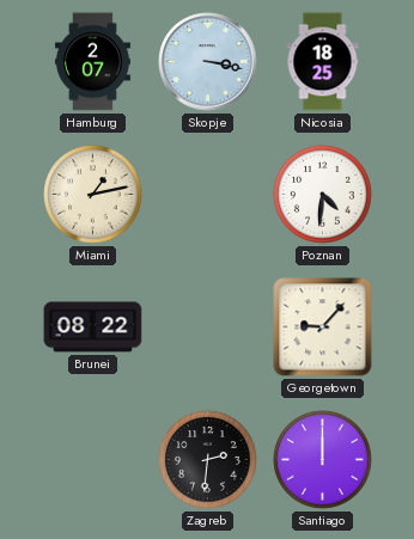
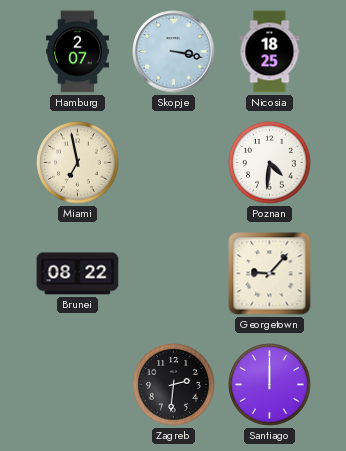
Miami: 1:13 -> 6:58
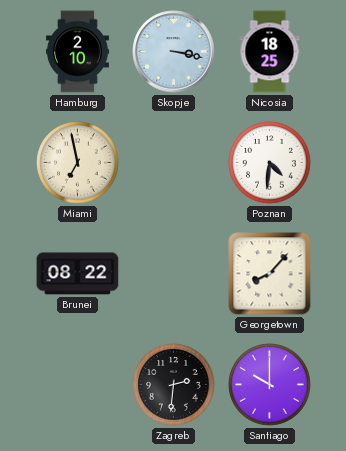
Hamburg: 2:07 -> 2:10
Georgetown: 9:07 -> 8:07
Santiago: 12:00 -> 10:00
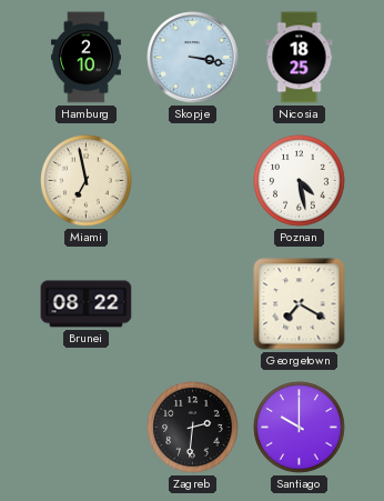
Poznan: 4:31 -> 4:28
Georgetown: 8:07 -> 7:20
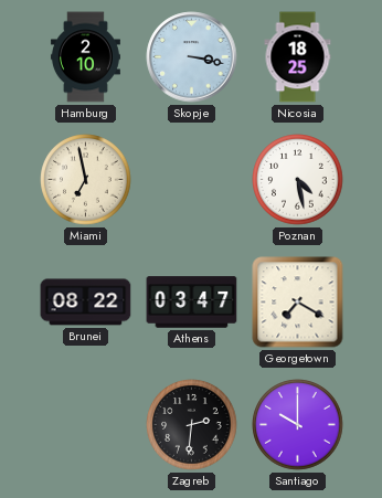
Athens: none -> 03:47
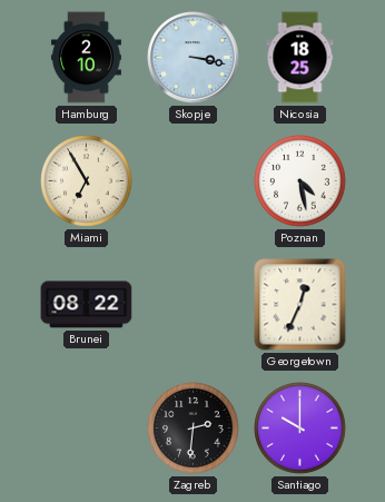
Miami: 6:58 -> 6:55
Athens: 03:47 -> none
Georgetown: 7:20 -> 12:34
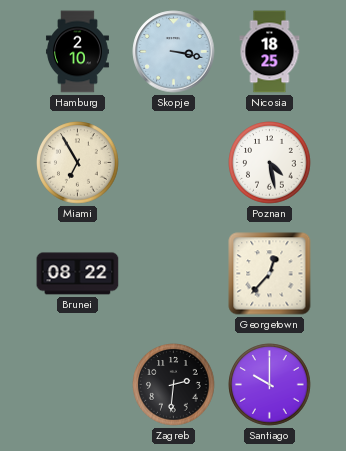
Georgetown: 12:34 -> 12:37
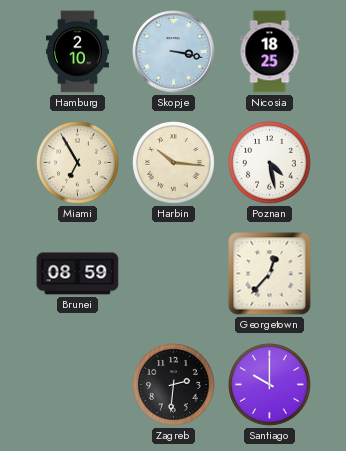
Harbin: none -> 10:16
Brunei: 08:22 -> 08:59
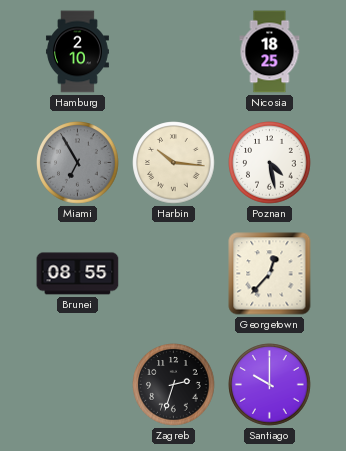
Skopje: 3:17 -> none
Miami dial: cream -> grey
Brunei: 08:59 -> 08:55
Zagreb: 2:31 -> 2:33
